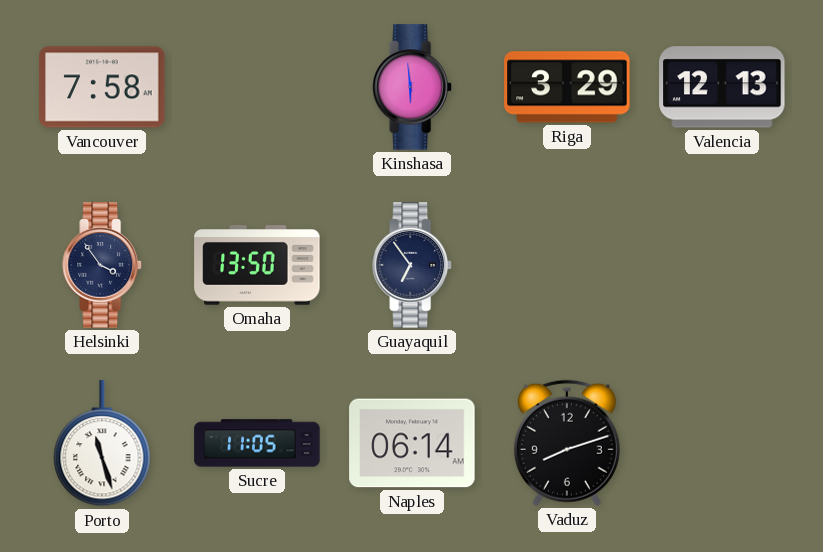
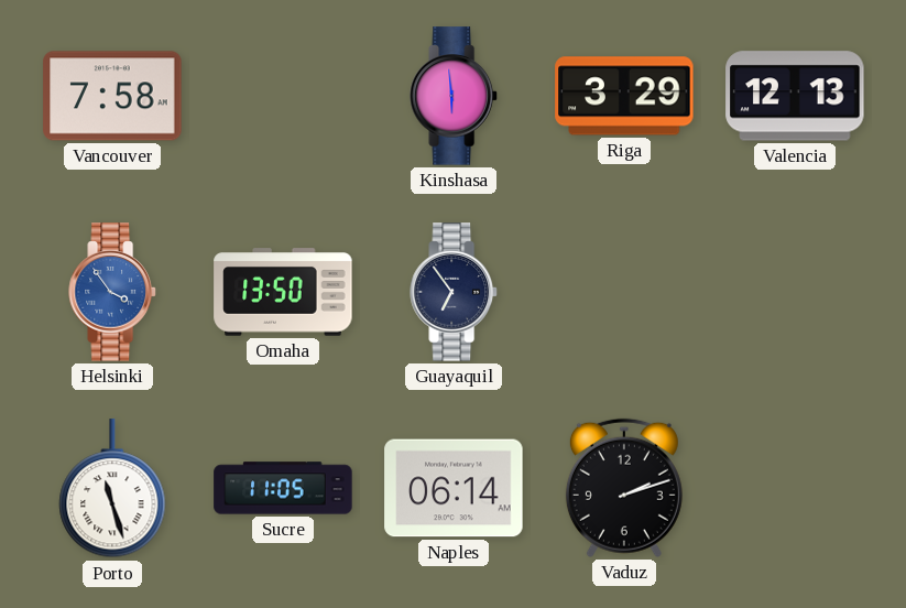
Helsinki dial: navy -> blue
Vaduz: 8:12 -> 2:12
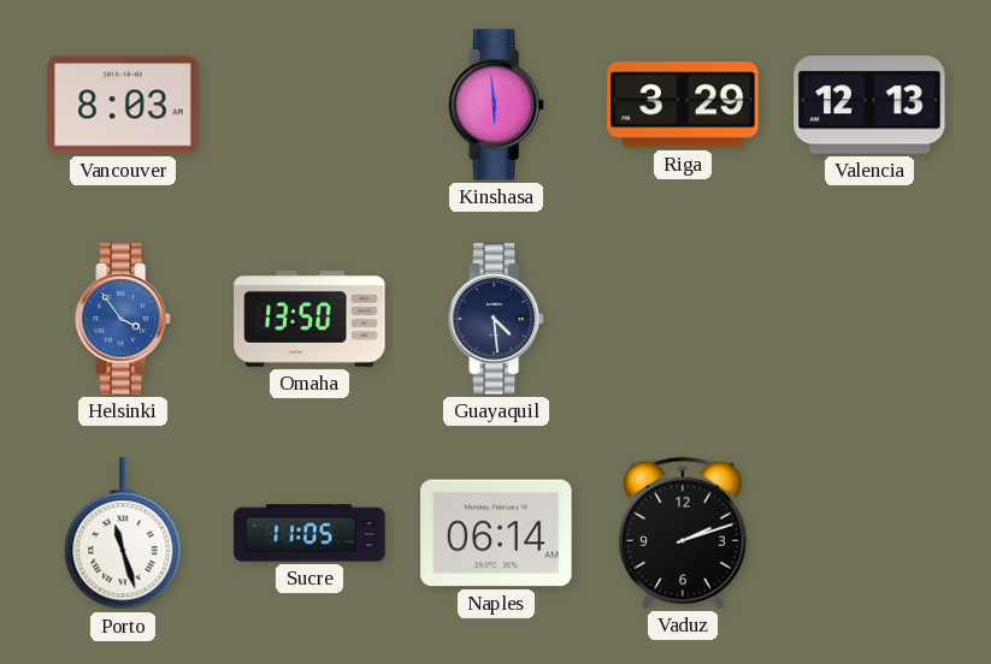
Vancouver: 7:58 -> 8:03
Guayaquil: 6:54 -> 4:29
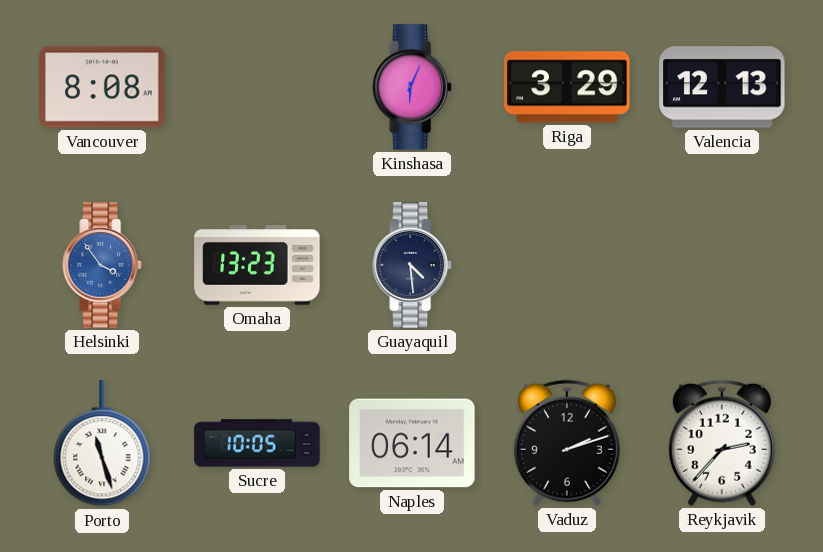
Vancouver: 8:03 -> 8:08
Kinshasa: 5:59 -> 6:04
Omaha: 13:50 -> 13:23
Sucre: 11:05 -> 10:05
Reykjavik: none -> 2:37
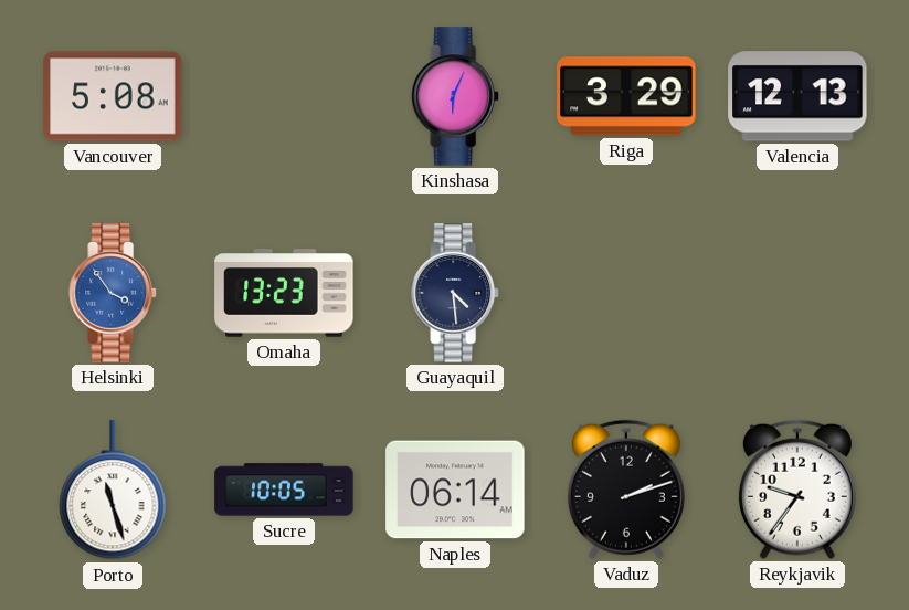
Vancouver: 8:08 -> 5:08
Reykjavik: 2:37 -> 9:36
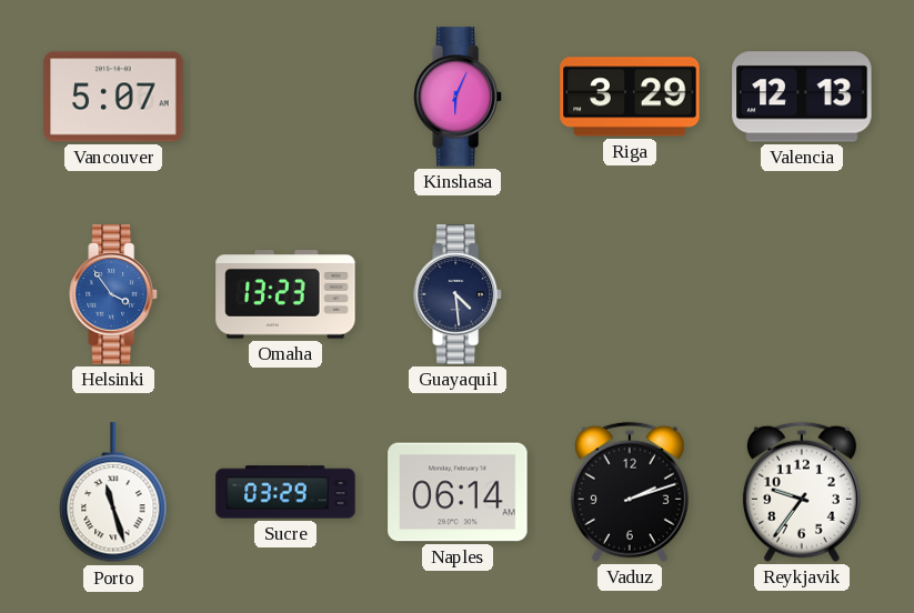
Vancouver: 5:08 -> 5:07
Sucre: 10:05 -> 03:29
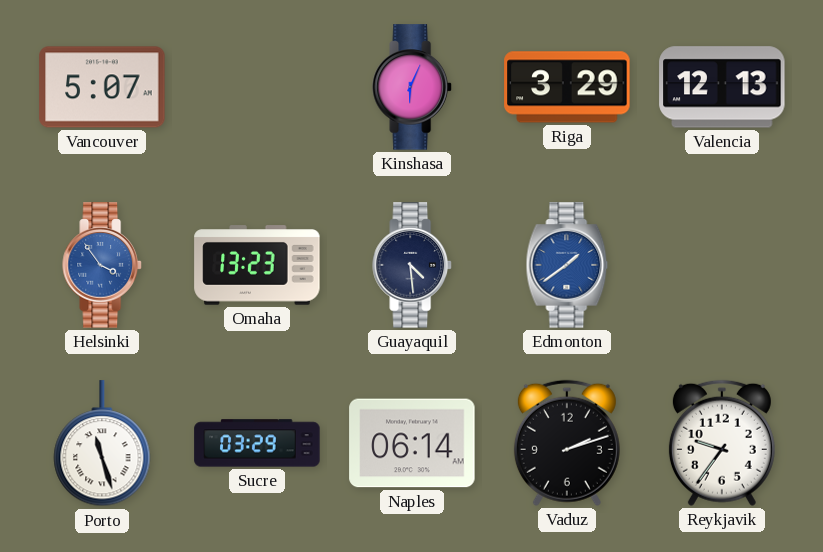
Edmonton: none -> 1:39
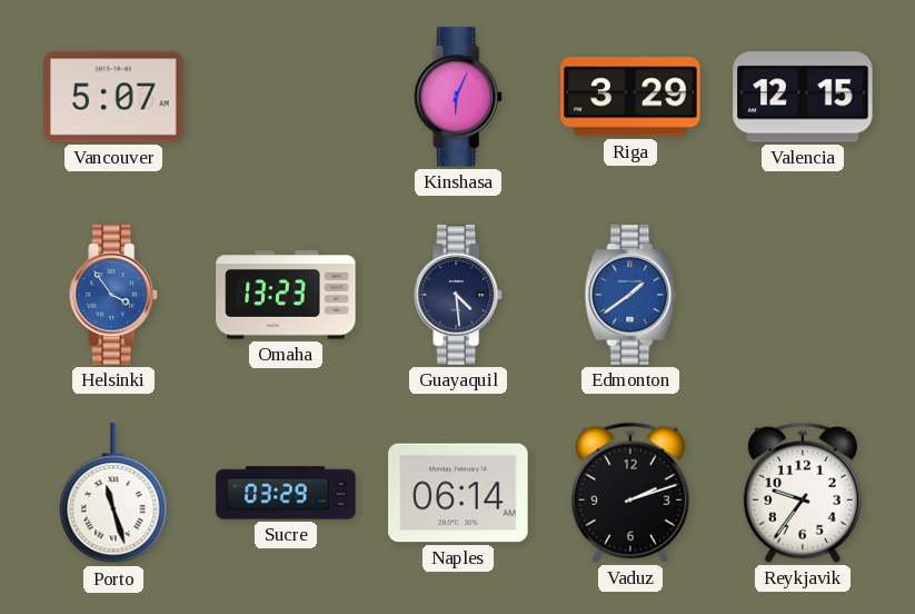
Valencia: 12:13 -> 12:15
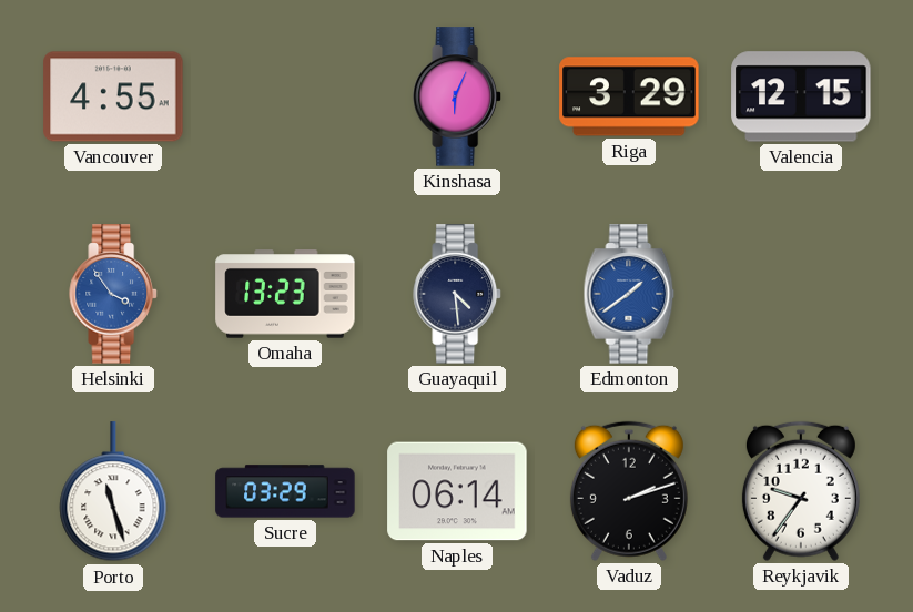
Vancouver: 5:07 -> 4:55
